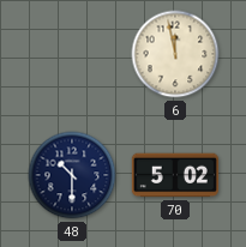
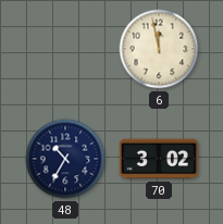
48: 10:30 -> 10:35
70: 5:02 -> 3:02
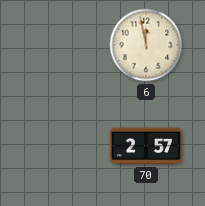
48: 10:35 -> none
70: 3:02 -> 2:57
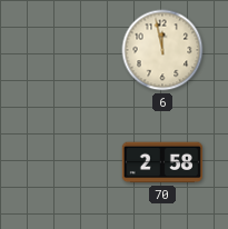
70: 2:57 -> 2:58
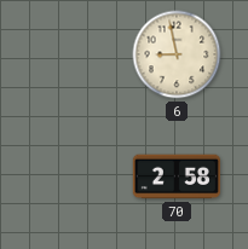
6: 11:58 -> 8:58
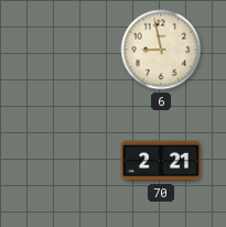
70: 2:58 -> 2:21
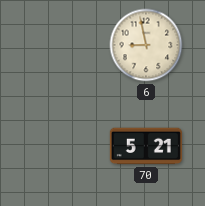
70: 2:21 -> 5:21
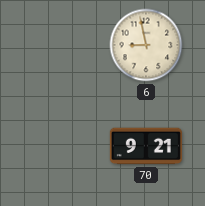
70: 5:21 -> 9:21
